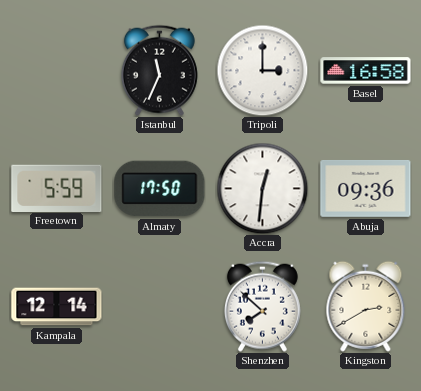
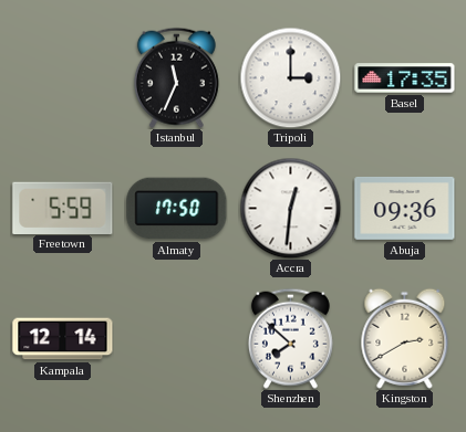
Basel: 16:58 -> 17:35
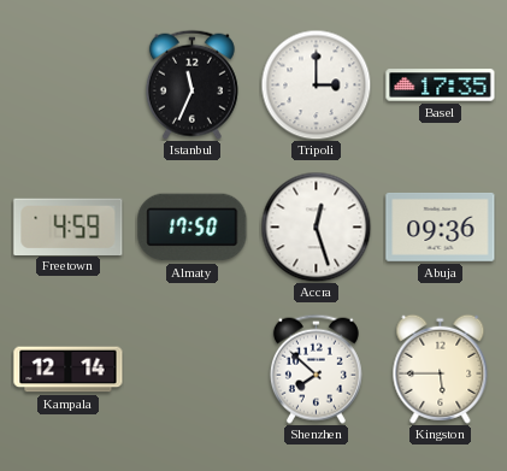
Freetown: 5:59 -> 4:59
Accra: 12:31 -> 12:27
Kingston: 2:40 -> 5:45
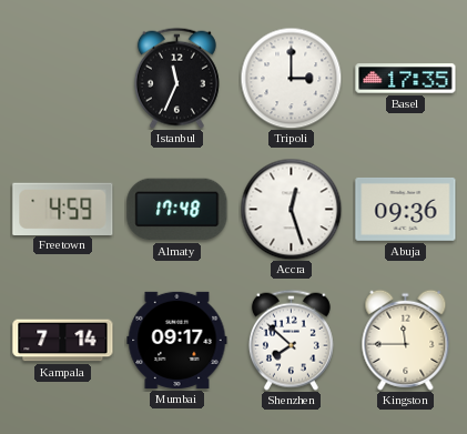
Almaty: 17:50 -> 17:48
Kampala: 12:14 -> 7:14
Mumbai: none -> 09:17
Kingston: 5:45 -> 11:45
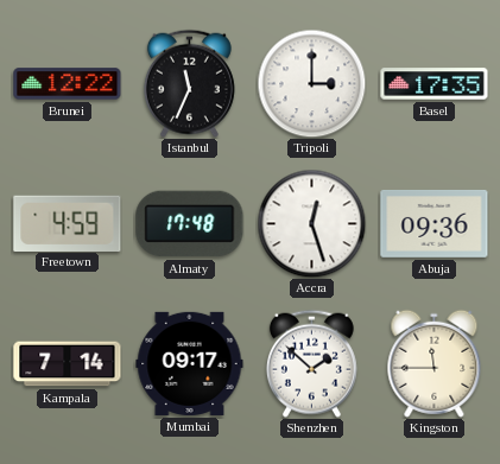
Brunei: none -> 12:22
Shenzhen: 7:52 -> 1:52
